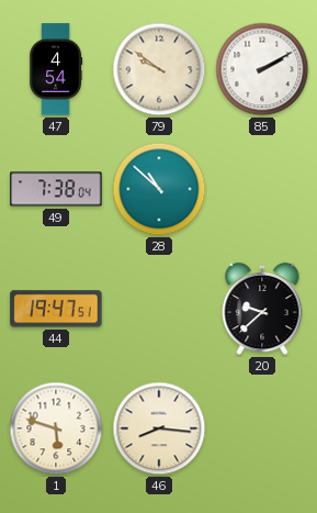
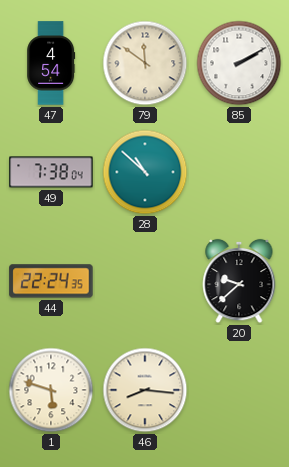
79: 9:51 -> 11:51
44: 19:47 -> 22:24
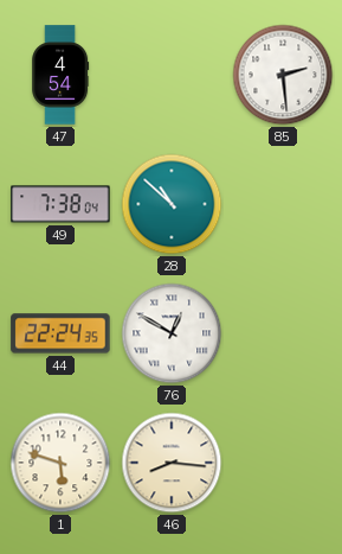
79: 11:51 -> none
85: 2:10 -> 2:29
76: none -> 12:50
20: 9:38 -> none
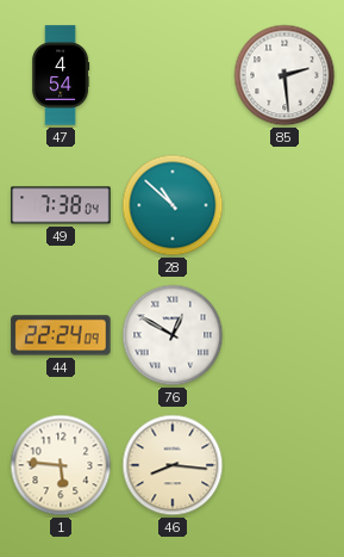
44: 22:24:35 -> 22:24:09
1: 5:48 -> 5:46
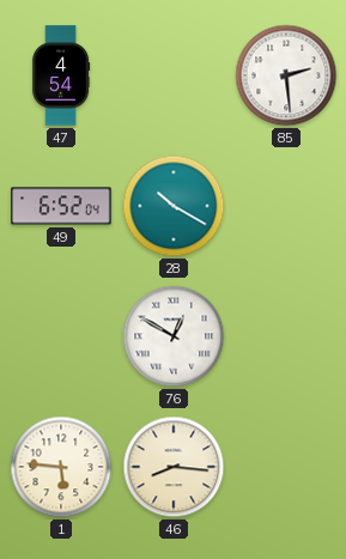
49: 7:38 -> 6:52
28: 10:52 -> 10:20
44: 22:24 -> none
